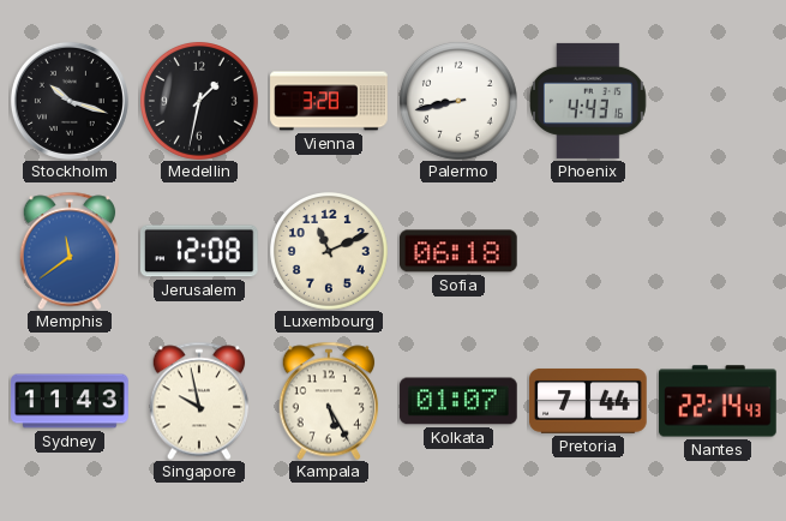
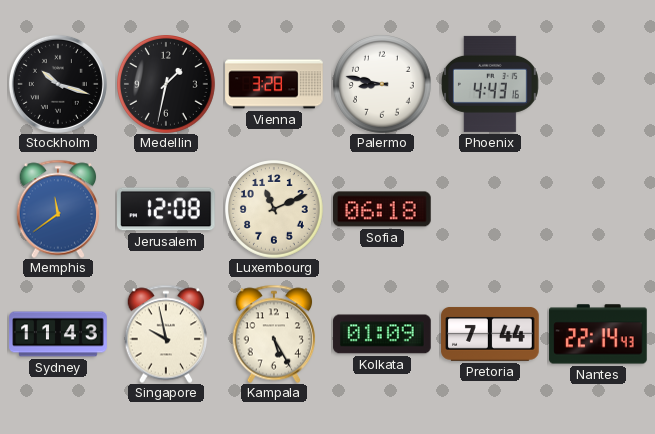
Palermo: 8:43 -> 8:47
Kolkata: 01:07 -> 01:09
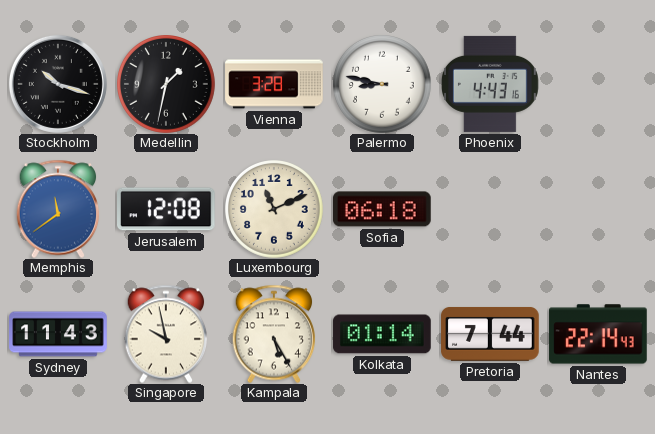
Kolkata: 01:09 -> 01:14
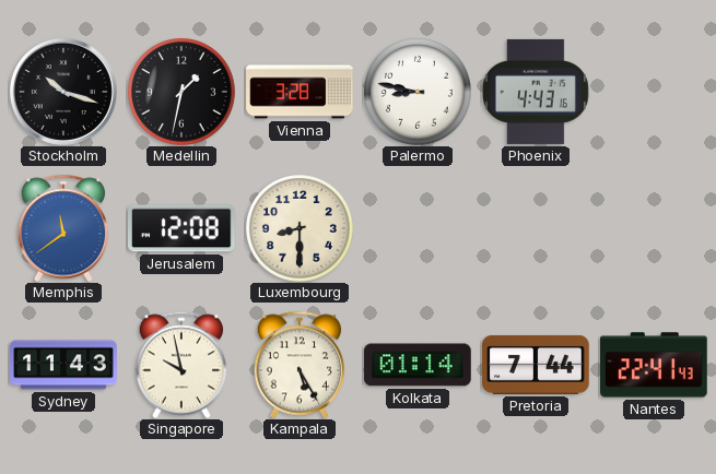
Luxembourg: 11:11 -> 8:30
Sofia: 06:18 -> none
Nantes: 22:14 -> 22:41
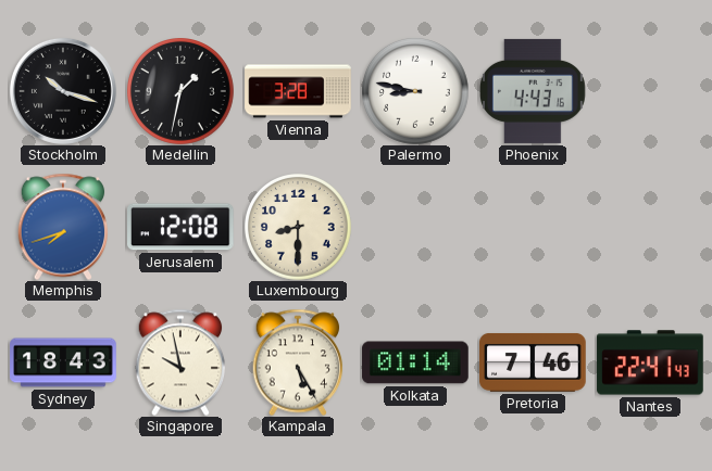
Memphis: 11:39 -> 7:42
Sydney: 11:43 -> 18:43
Pretoria: 7:44 -> 7:46
